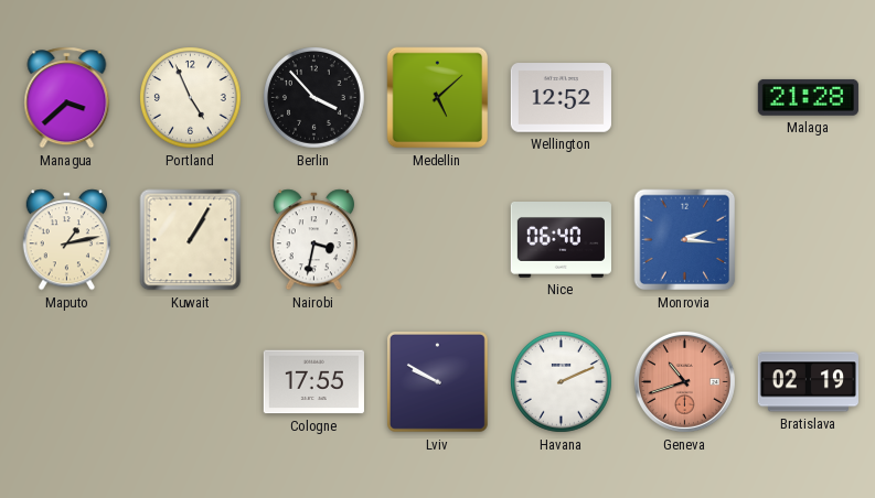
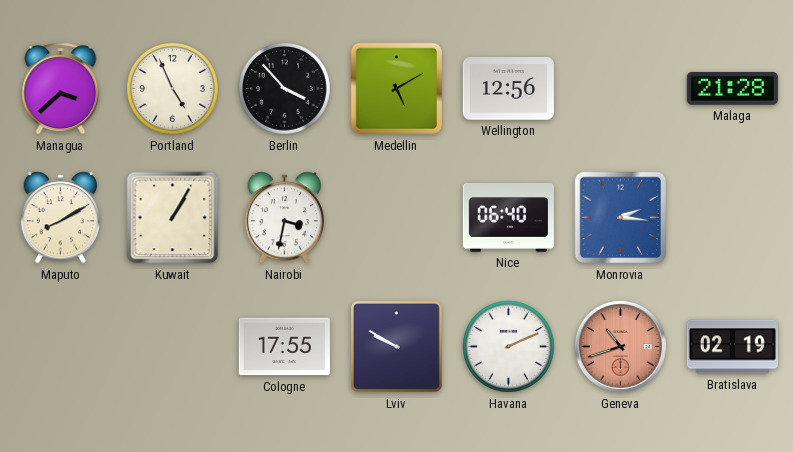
Medellin: 5:08 -> 5:10
Wellington: 12:52 -> 12:56
Maputo: 1:13 -> 8:10
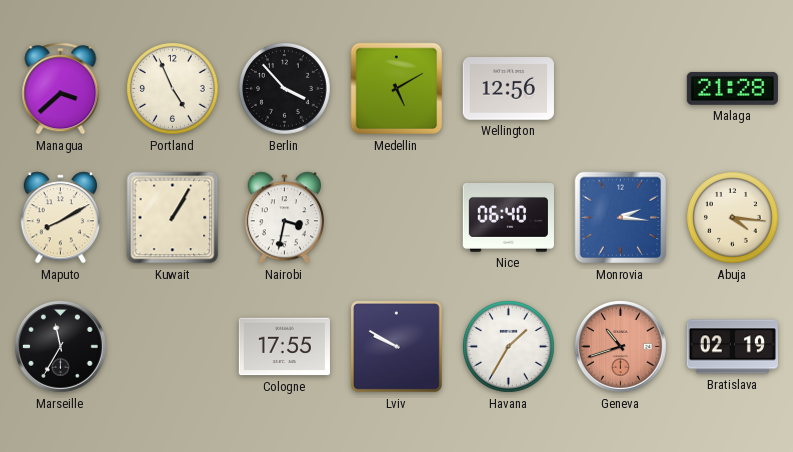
Abuja: none -> 4:16
Marseille: none -> 11:35
Havana: 2:11 -> 1:35
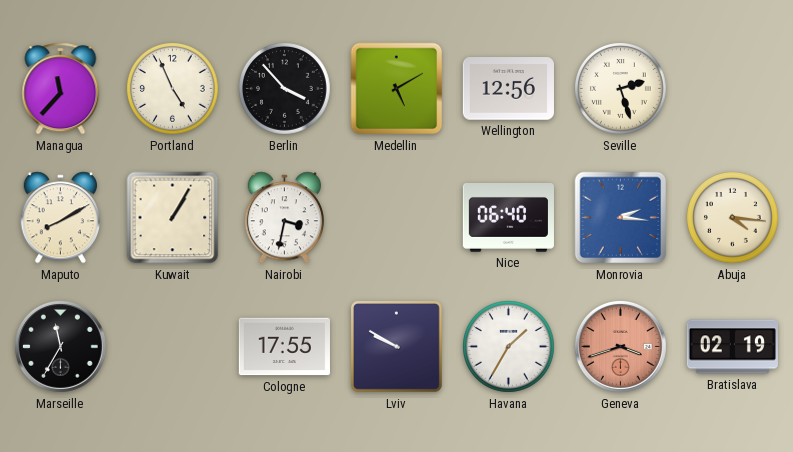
Managua: 3:38 -> 11:37
Seville: none -> 2:27
Malaga: 21:28 -> none
Geneva: 10:42 -> 3:42
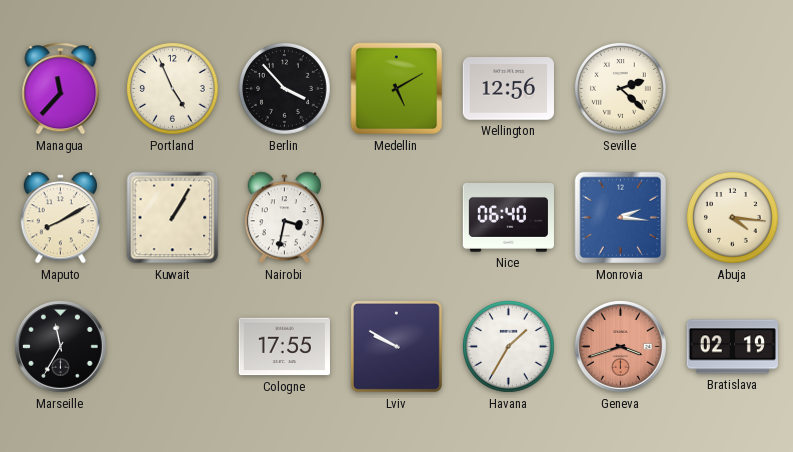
Seville: 2:27 -> 2:22
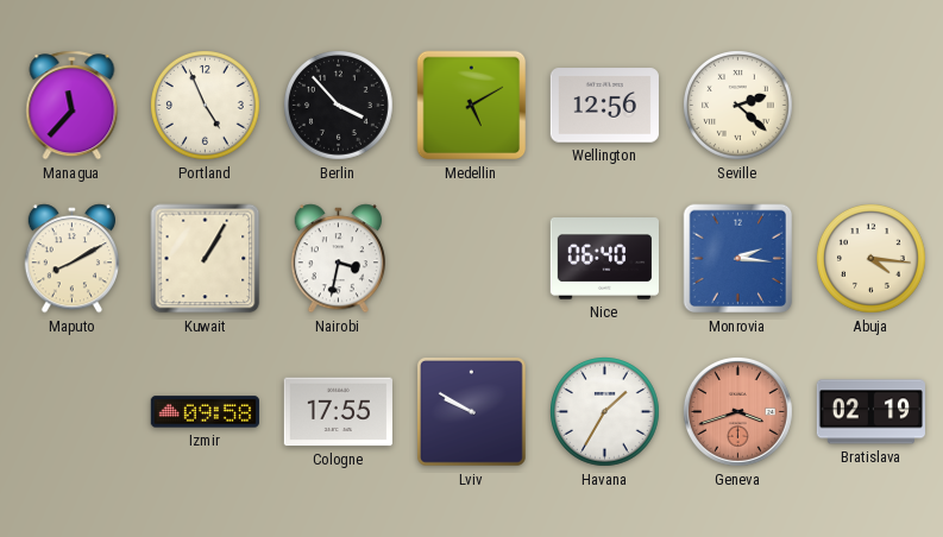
Marseille: 11:35 -> none
Izmir: none -> 09:58
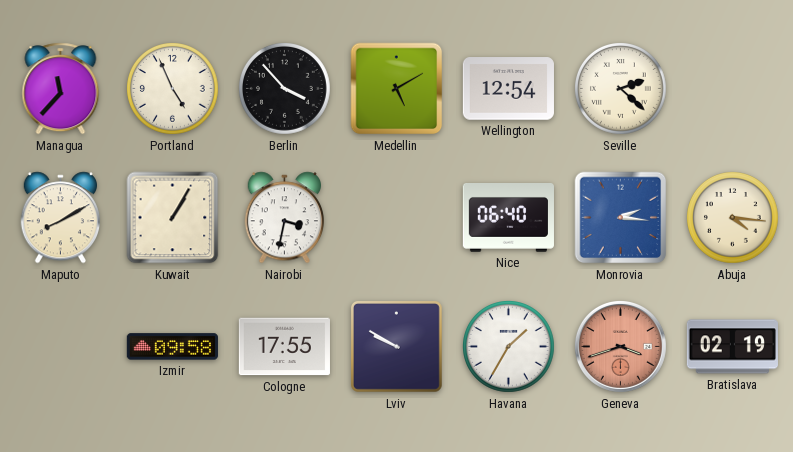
Wellington: 12:56 -> 12:54
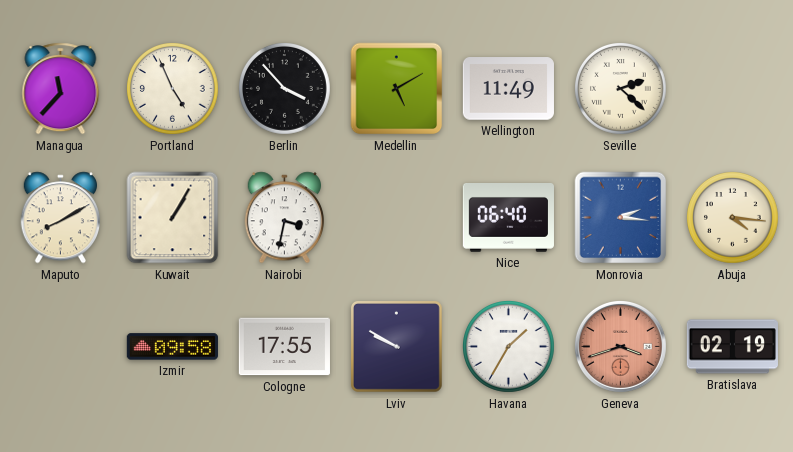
Wellington: 12:54 -> 11:49
